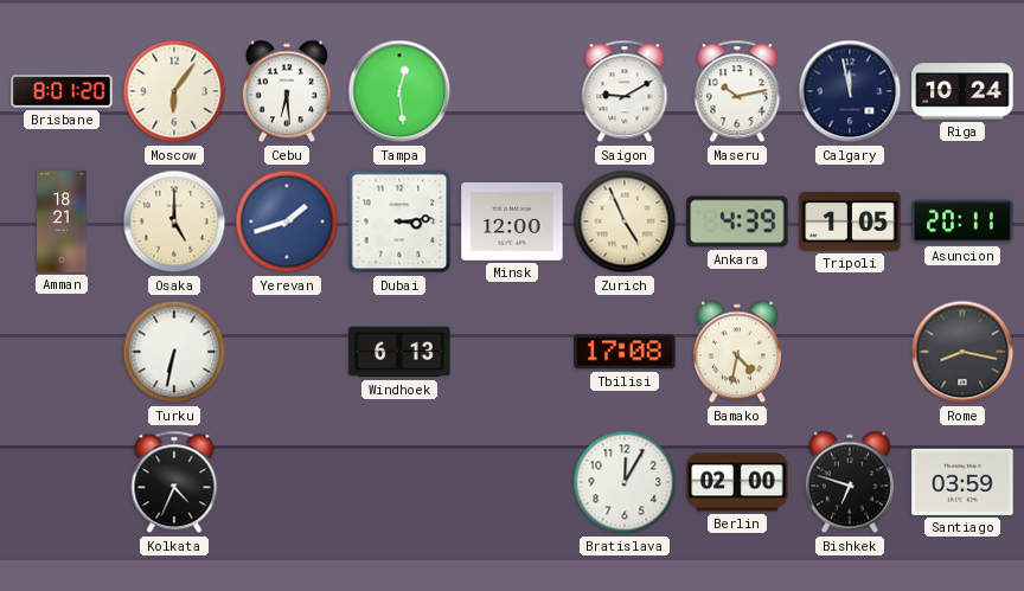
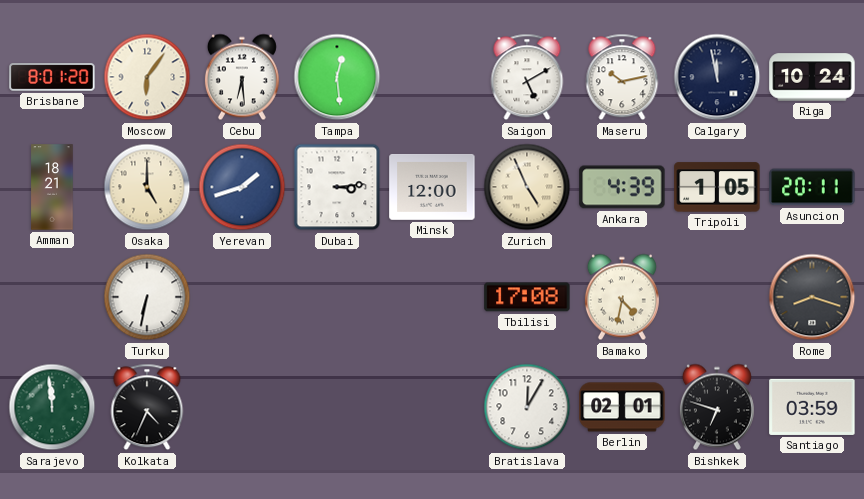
Saigon: 9:10 -> 5:10
Windhoek: 6:13 -> none
Rome: 8:17 -> 8:18
Sarajevo: none -> 11:59
Berlin: 02:00 -> 02:01
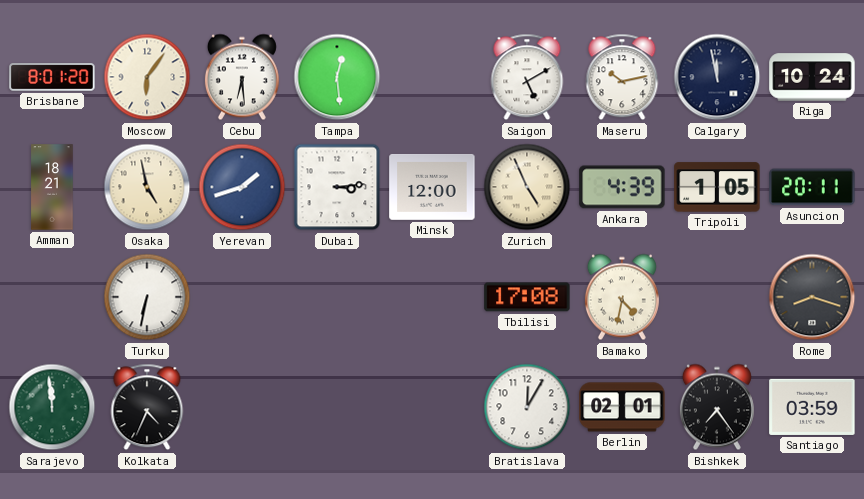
Osaka: 5:00 -> 4:58
Bishkek: 6:48 -> 7:24
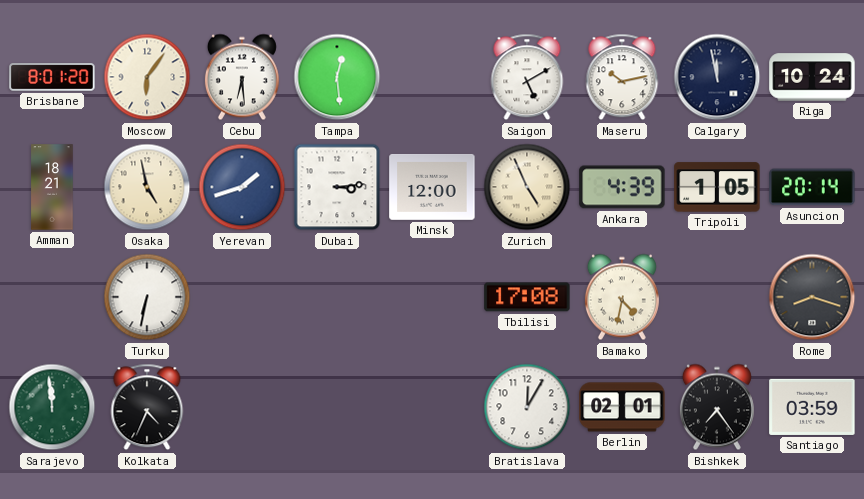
Asuncion: 20:11 -> 20:14
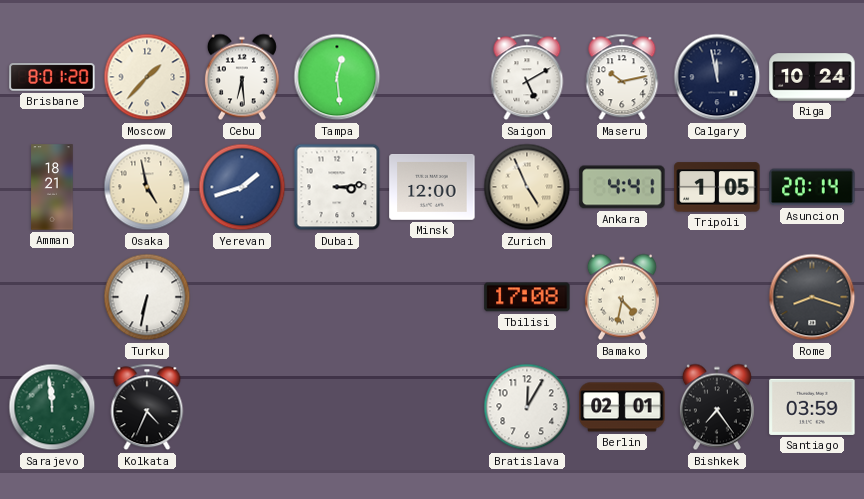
Moscow: 6:06 -> 1:37
Ankara: 4:39 -> 4:41
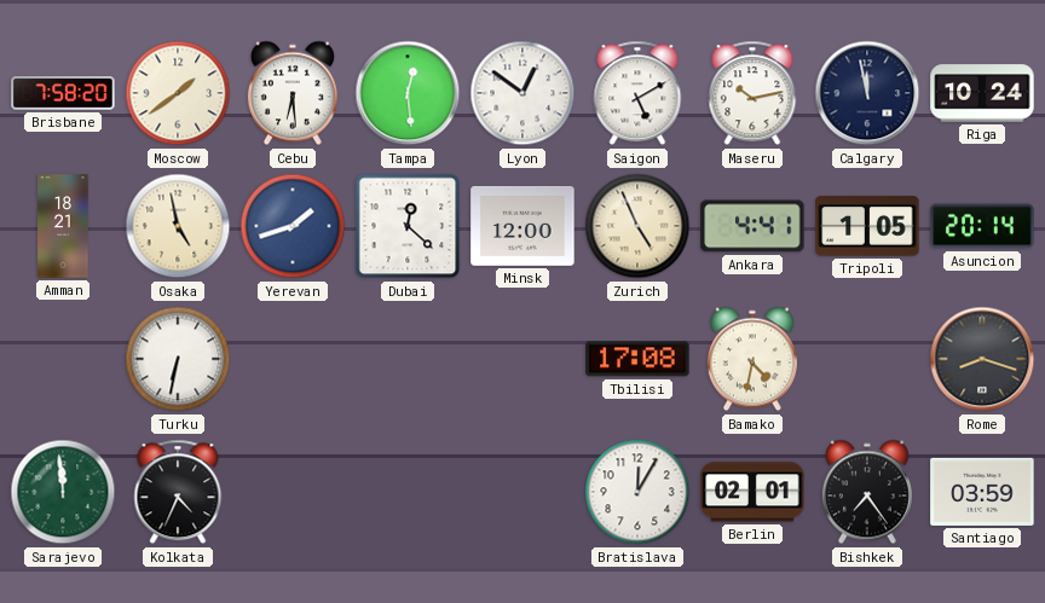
Brisbane: 8:01 -> 7:58
Moscow: 1:37 -> 1:39
Lyon: none -> 12:51
Dubai: 3:14 -> 12:22
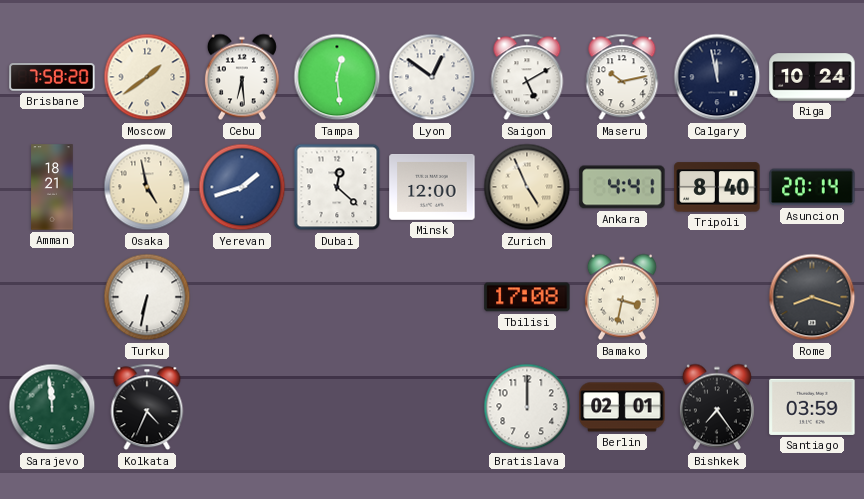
Tripoli: 1:05 -> 8:40
Bamako: 4:32 -> 3:32
Bratislava: 12:05 -> 12:00
